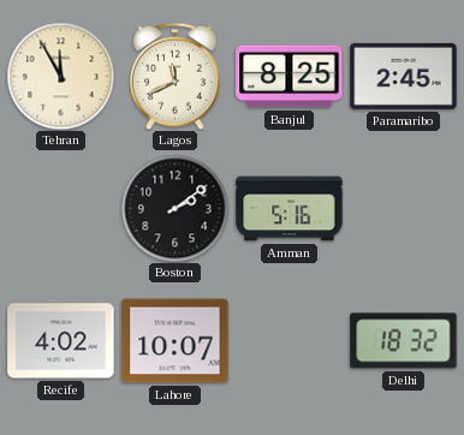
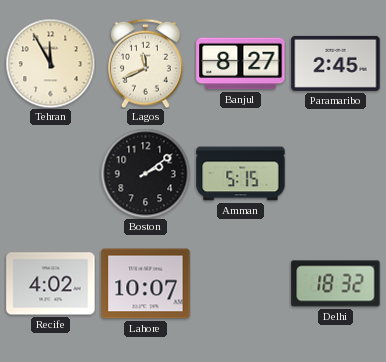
Banjul: 8:25 -> 8:27
Amman: 5:16 -> 5:15
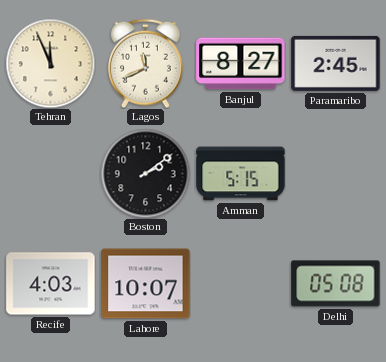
Tehran: 11:55 -> 11:56
Recife: 4:02 -> 4:03
Delhi: 18:32 -> 05:08
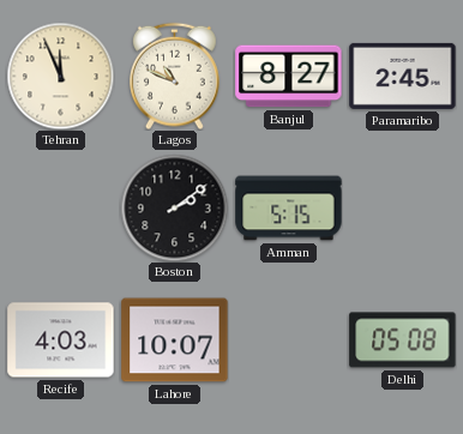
Lagos: 11:41 -> 10:49
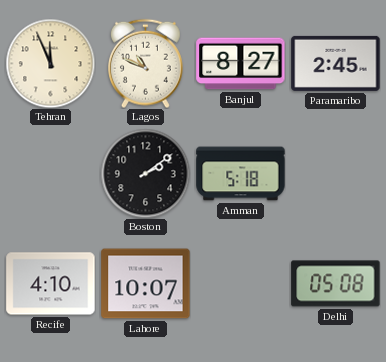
Amman: 5:15 -> 5:18
Recife: 4:03 -> 4:10
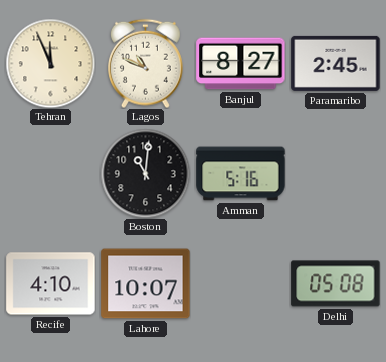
Boston: 2:09 -> 11:01
Amman: 5:18 -> 5:16
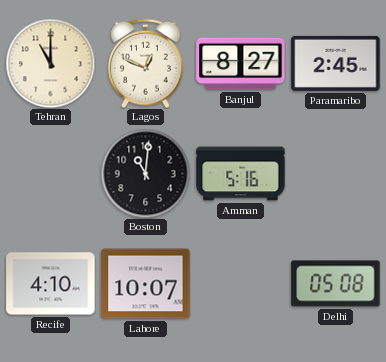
Tehran: 11:56 -> 11:00
Lagos: 10:49 -> 12:49
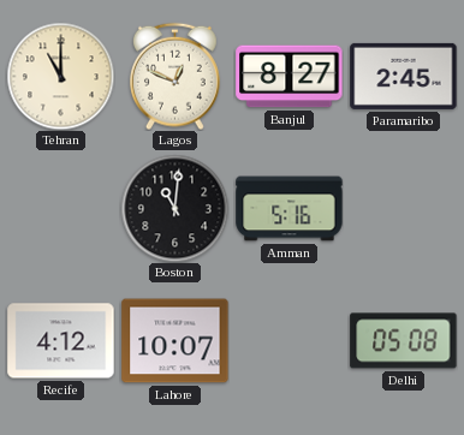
Recife: 4:10 -> 4:12
